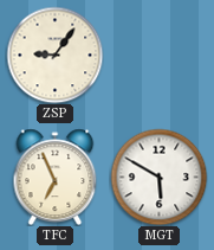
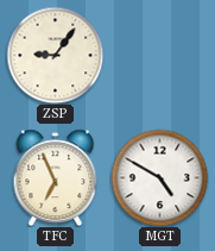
MGT: 5:50 -> 4:50
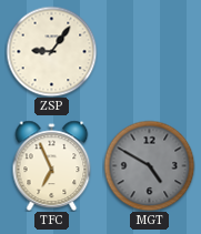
MGT dial: white -> grey
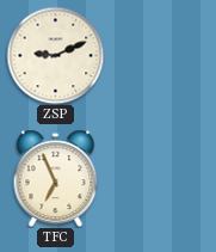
ZSP: 9:06 -> 9:11
MGT: 4:50 -> none
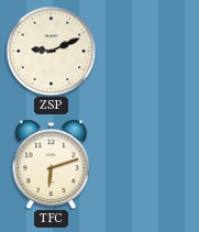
TFC: 6:56 -> 6:12
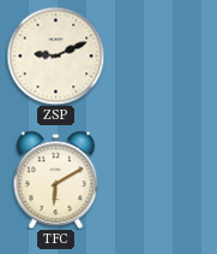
TFC: 6:12 -> 6:10
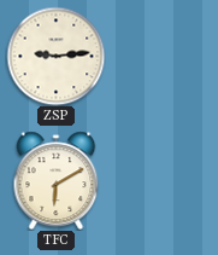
ZSP: 9:11 -> 9:14
